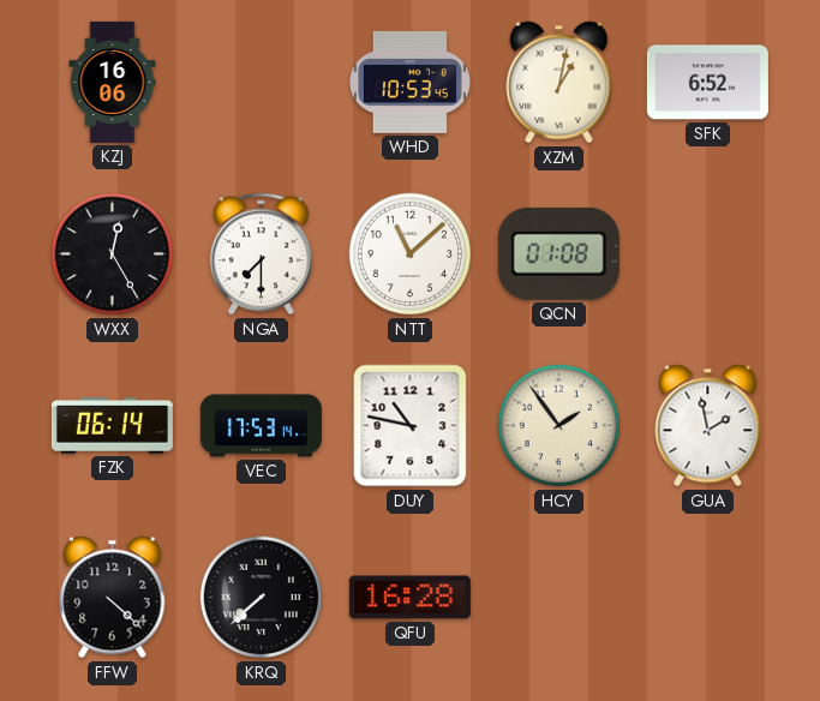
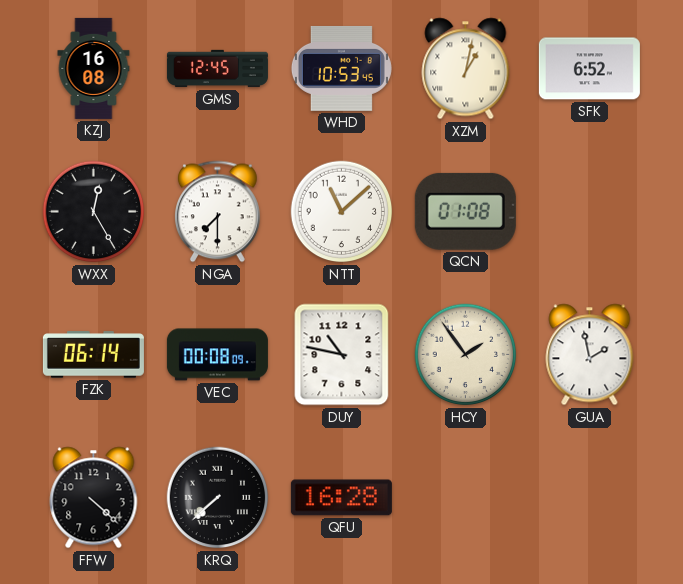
KZJ: 16:06 -> 16:08
GMS: none -> 12:45
VEC: 17:53 -> 00:08
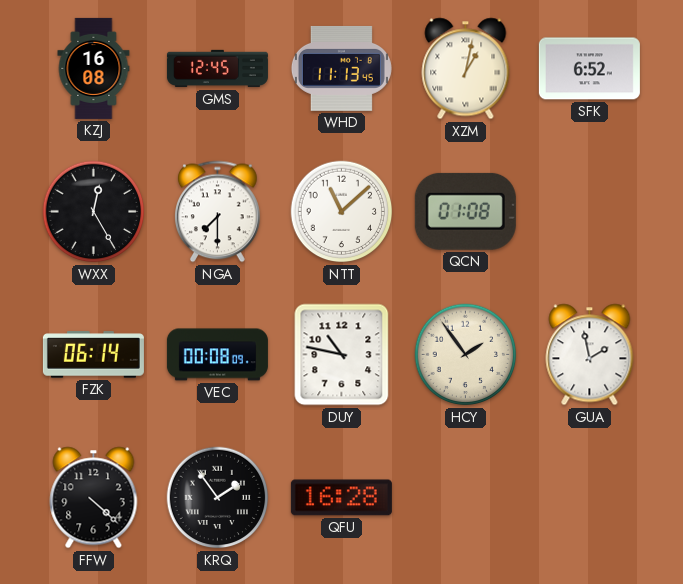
WHD: 10:53 -> 11:13
KRQ: 7:38 -> 1:54
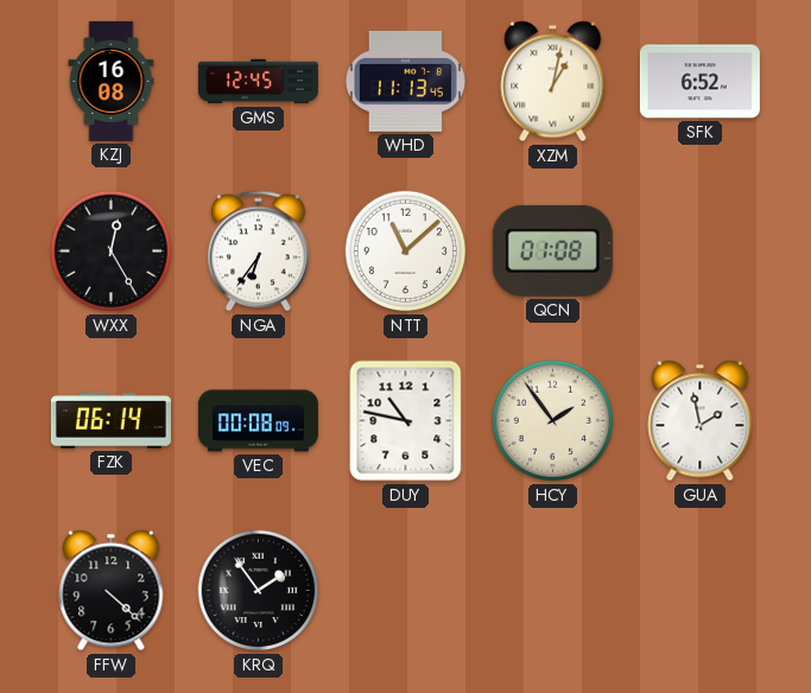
NGA: 7:30 -> 6:36
QFU: 16:28 -> none
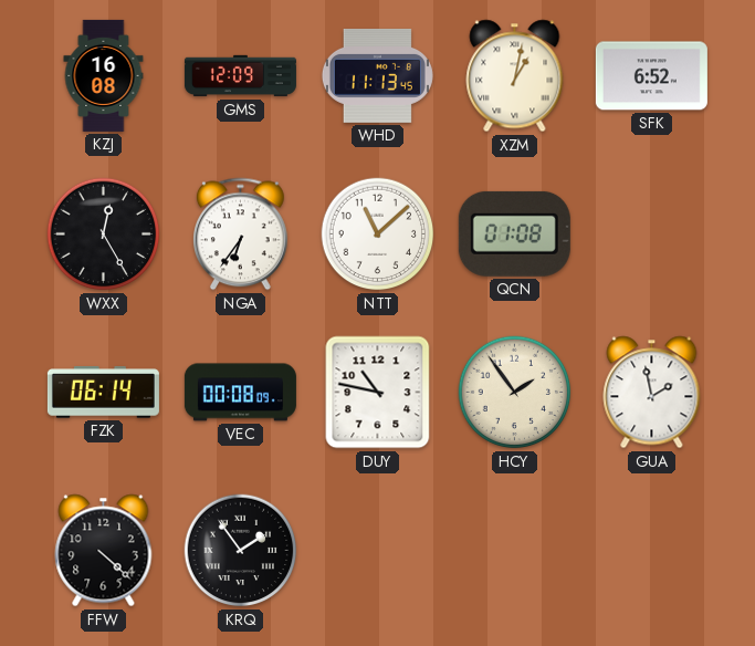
GMS: 12:45 -> 12:09
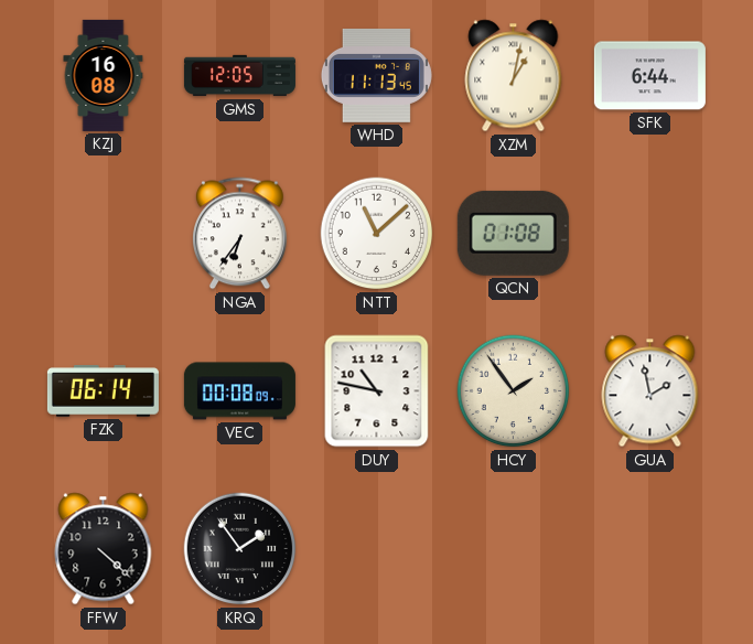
GMS: 12:09 -> 12:05
SFK: 6:52 -> 6:44
WXX: 12:25 -> none
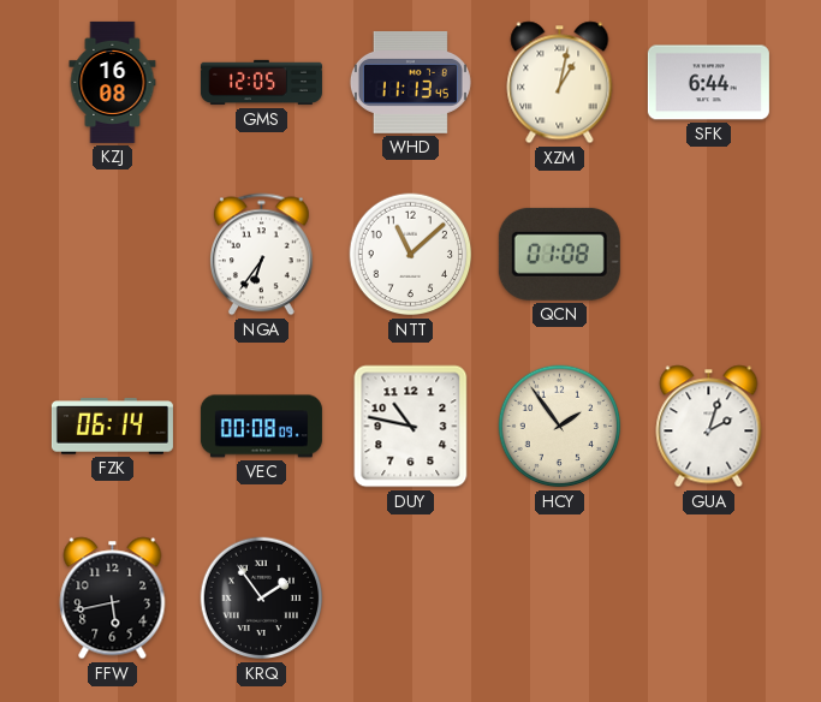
GUA: 1:58 -> 2:03
FFW: 4:22 -> 5:43
